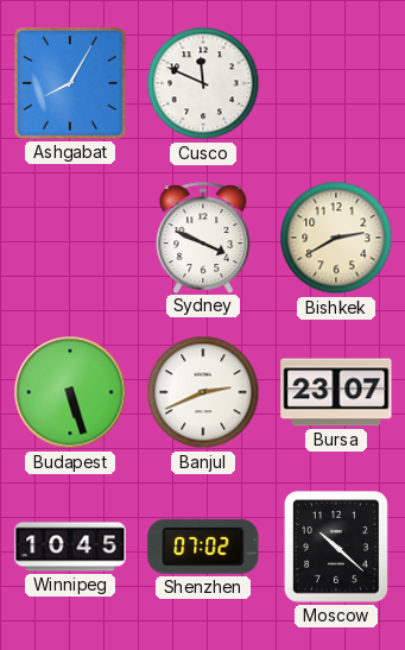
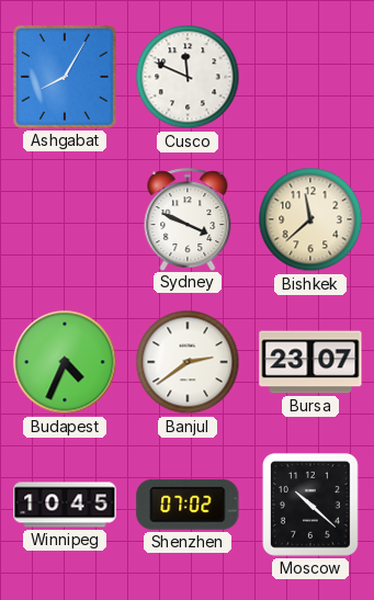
Bishkek: 2:40 -> 11:38
Budapest: 5:27 -> 4:34
Banjul: 2:41 -> 2:39
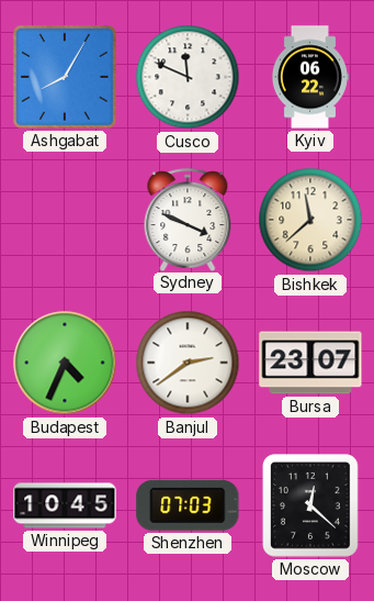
Kyiv: none -> 06:22
Shenzhen: 07:02 -> 07:03
Moscow: 10:22 -> 12:22
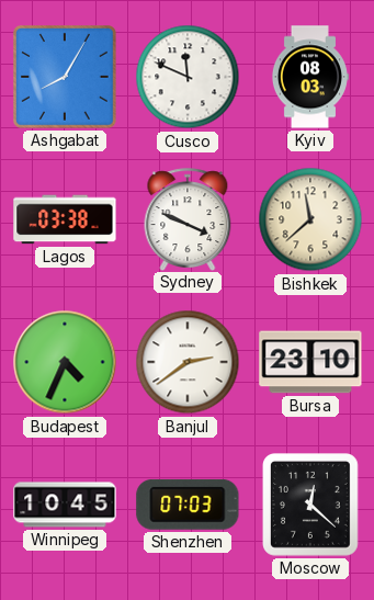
Kyiv: 06:22 -> 08:03
Lagos: none -> 03:38
Bursa: 23:07 -> 23:10
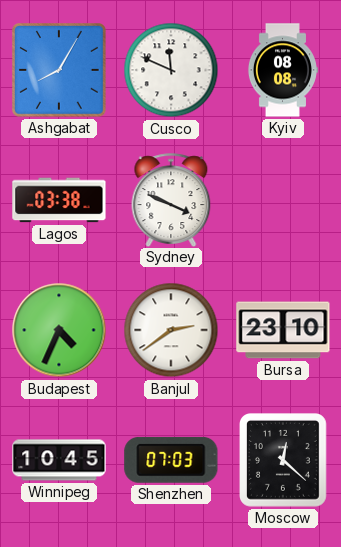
Kyiv: 08:03 -> 08:08
Bishkek: 11:38 -> none
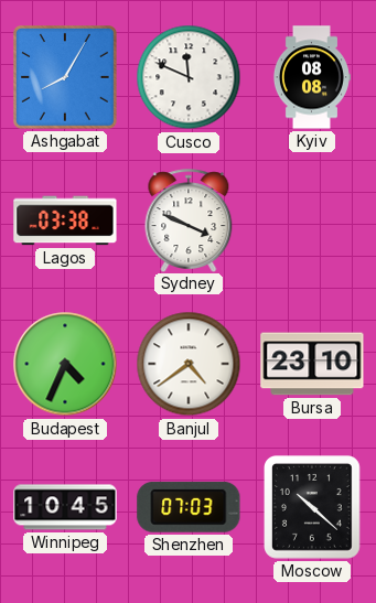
Banjul: 2:39 -> 4:39
Moscow: 12:22 -> 10:22
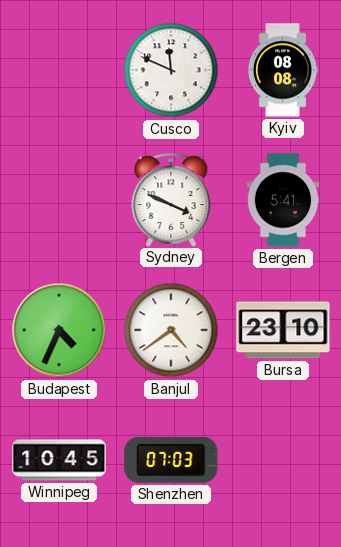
Ashgabat: 8:05 -> none
Lagos: 03:38 -> none
Bergen: none -> 5:41
Moscow: 10:22 -> none
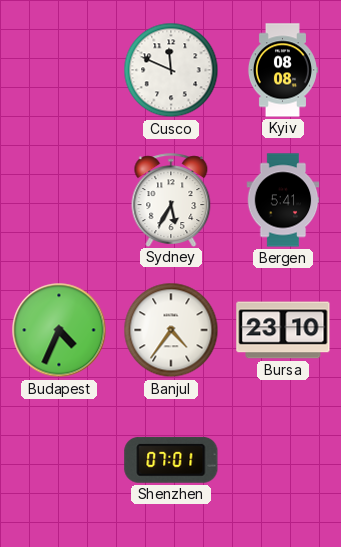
Sydney: 3:49 -> 5:35
Banjul: 4:39 -> 4:36
Winnipeg: 10:45 -> none
Shenzhen: 07:03 -> 07:01
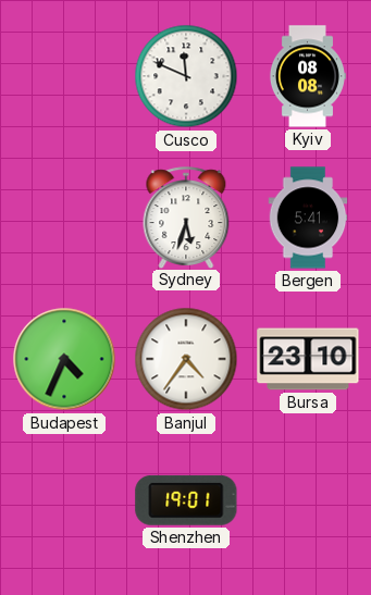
Sydney: 5:35 -> 5:33
Shenzhen: 07:01 -> 19:01
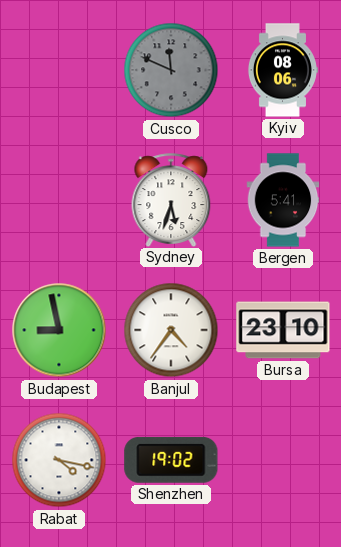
Cusco dial: white -> grey
Kyiv: 08:08 -> 08:06
Budapest: 4:34 -> 8:58
Rabat: none -> 4:17
Shenzhen: 19:01 -> 19:02
